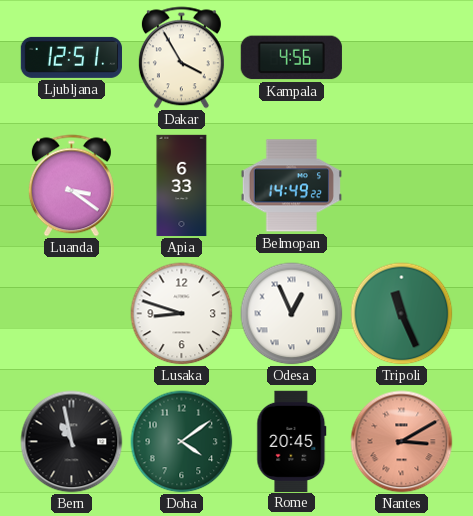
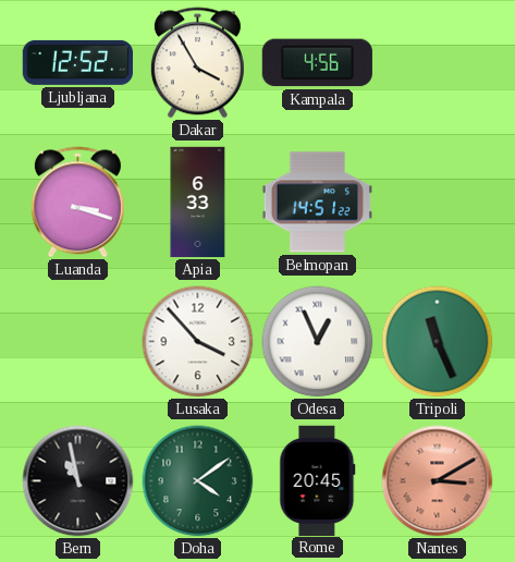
Ljubljana: 12:51 -> 12:52
Luanda: 3:21 -> 3:18
Belmopan: 14:49 -> 14:51
Lusaka: 8:48 -> 3:53
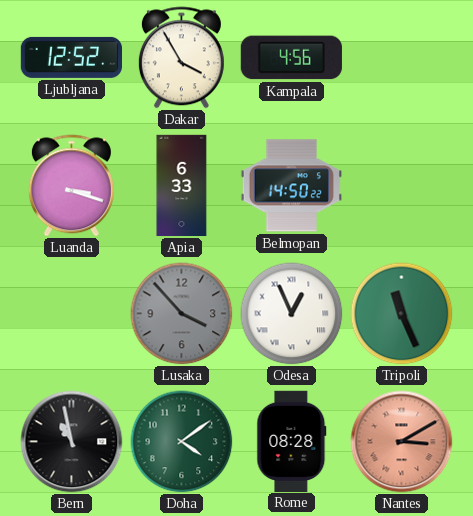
Belmopan: 14:51 -> 14:50
Lusaka dial: white -> grey
Rome: 20:45 -> 08:28
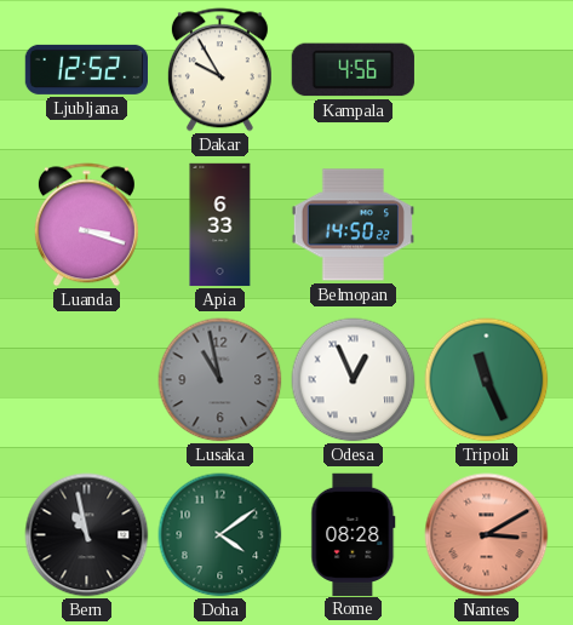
Dakar: 3:55 -> 9:55
Lusaka: 3:53 -> 10:58
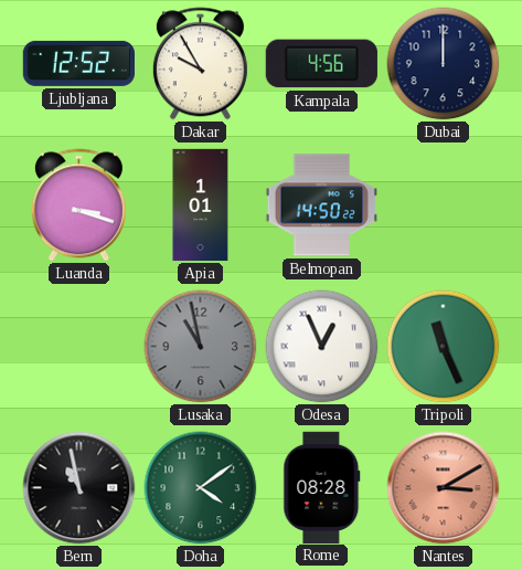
Dubai: none -> 12:00
Apia: 6:33 -> 1:01
